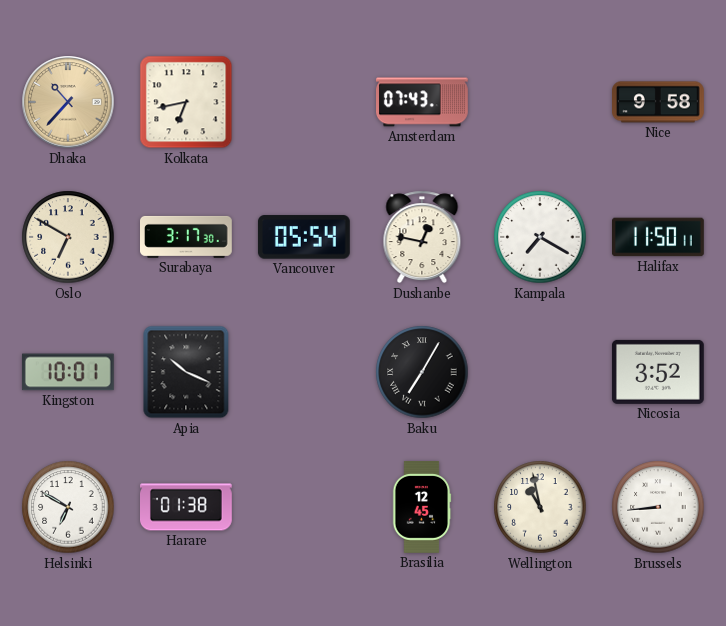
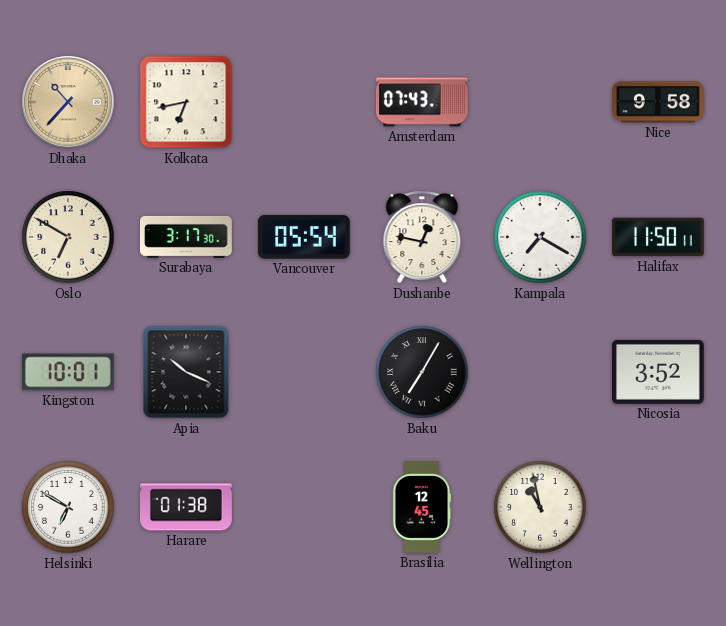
Brussels: 8:44 -> none
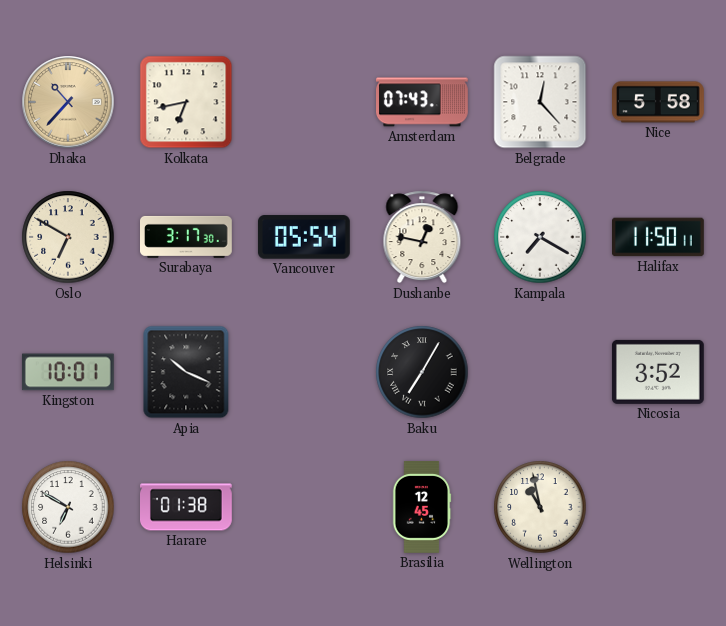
Belgrade: none -> 12:23
Nice: 9:58 -> 5:58
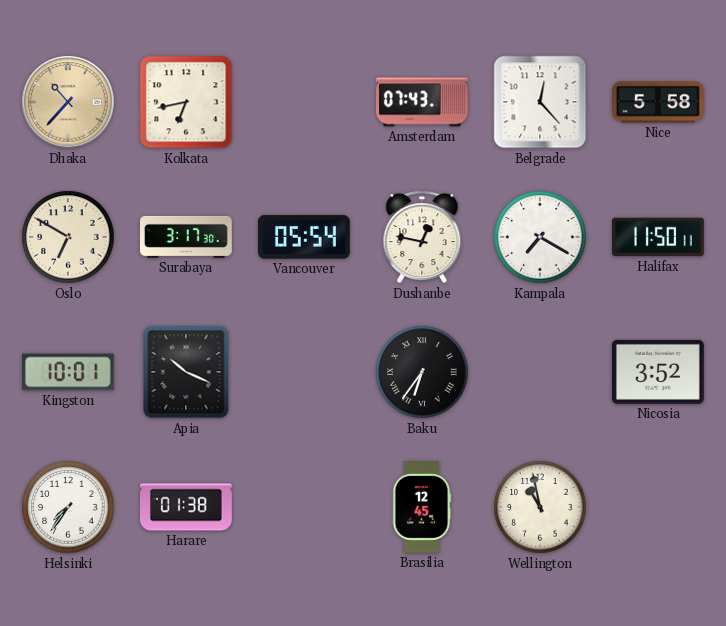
Baku: 7:05 -> 6:36
Helsinki: 6:50 -> 7:36
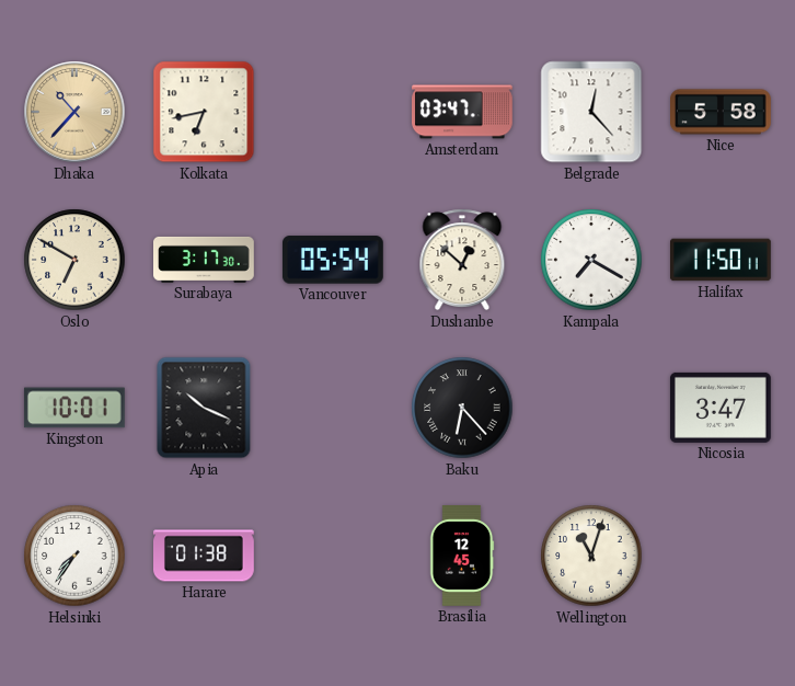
Amsterdam: 07:43 -> 03:47
Dushanbe: 12:47 -> 12:52
Baku: 6:36 -> 6:23
Nicosia: 3:52 -> 3:47
Wellington: 10:58 -> 11:03
